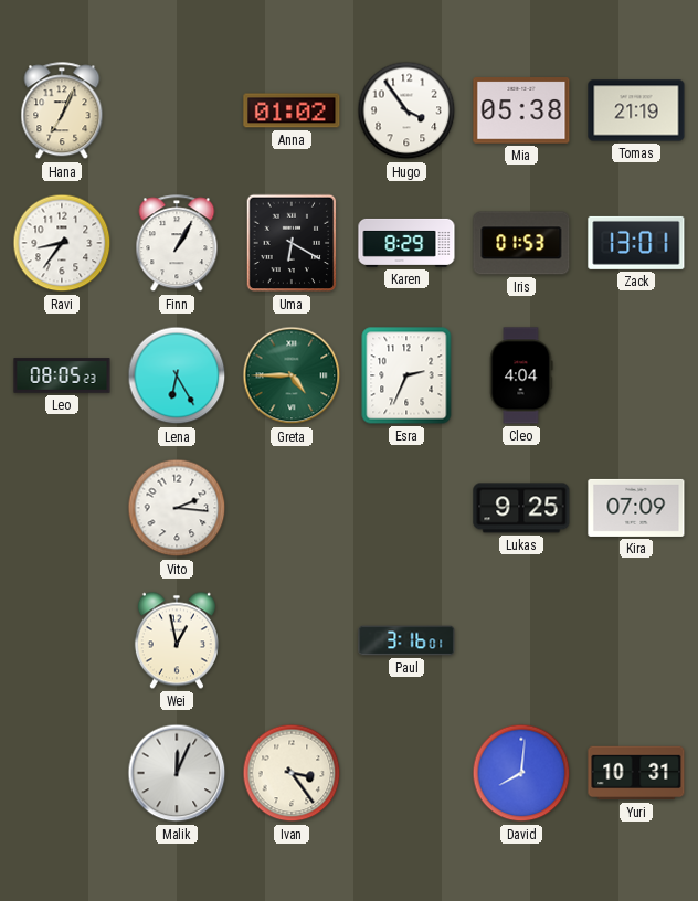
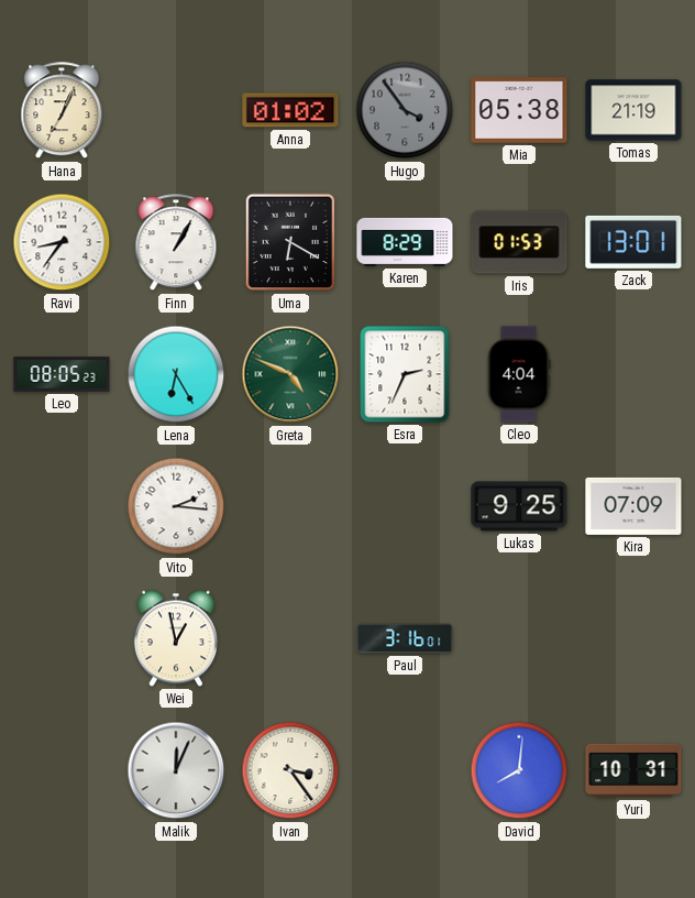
Hugo dial: white -> grey
Greta: 4:45 -> 4:49
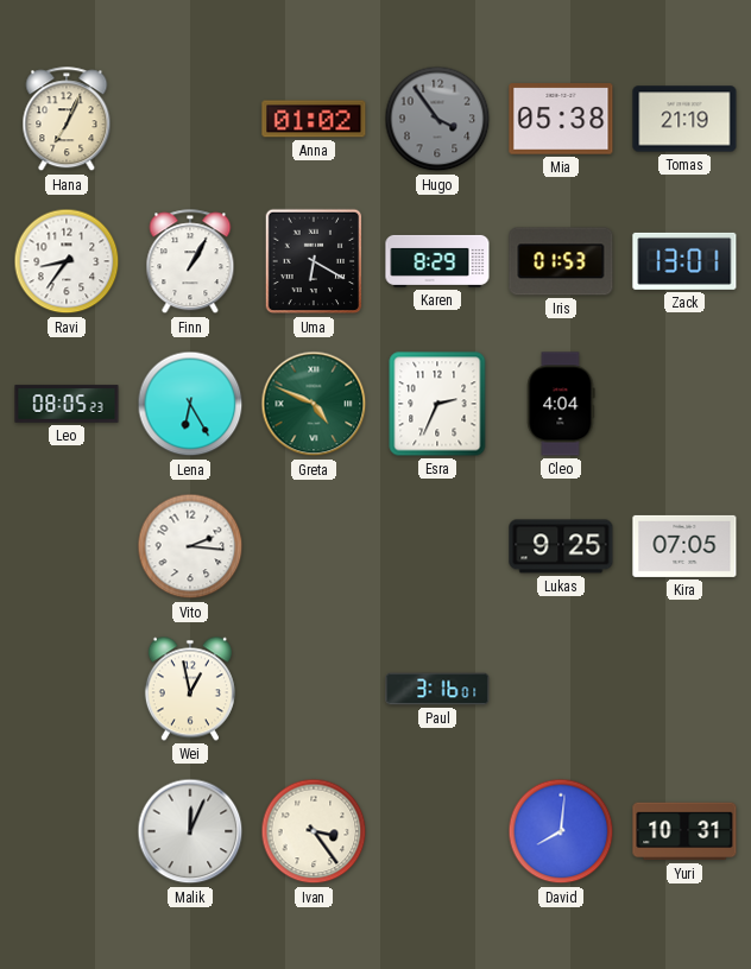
Kira: 07:09 -> 07:05
